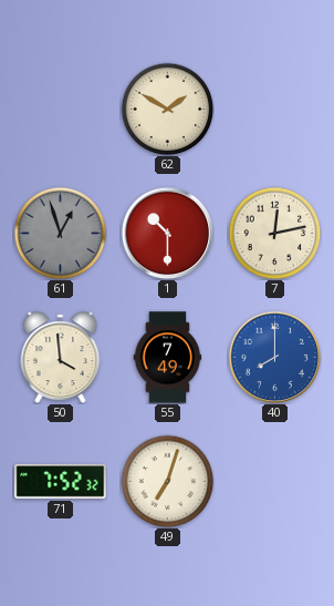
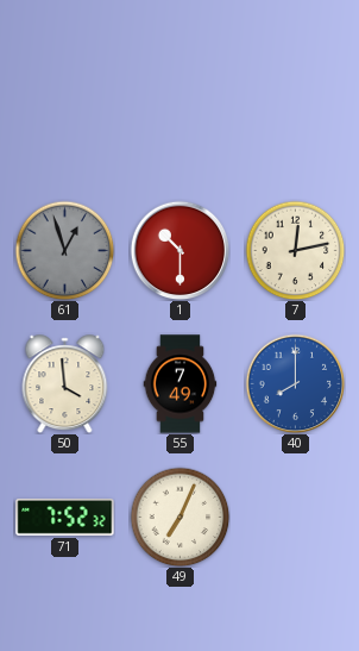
62: 1:50 -> none
49: 7:03 -> 7:04
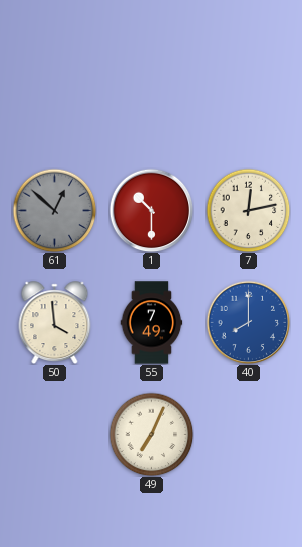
61: 12:57 -> 12:52
71: 7:52 -> none
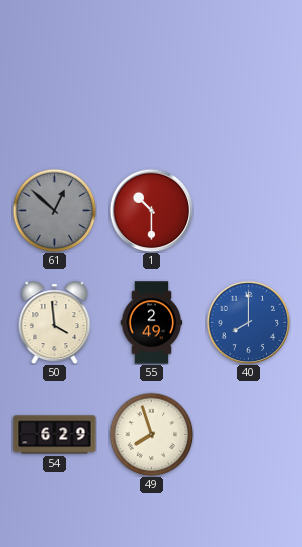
7: 12:13 -> none
55: 7:49 -> 2:49
54: none -> 6:29
49: 7:04 -> 7:57
